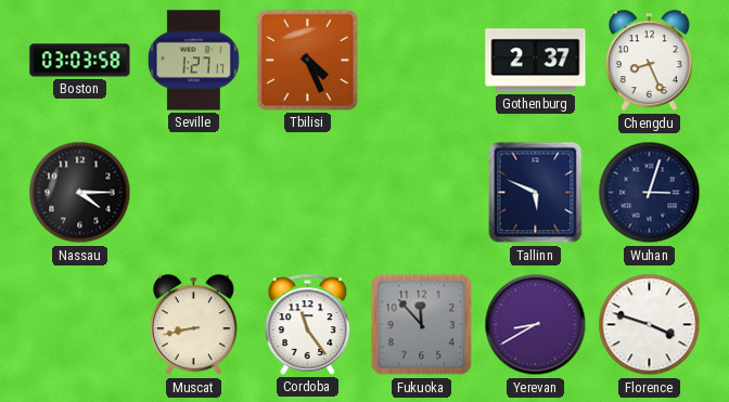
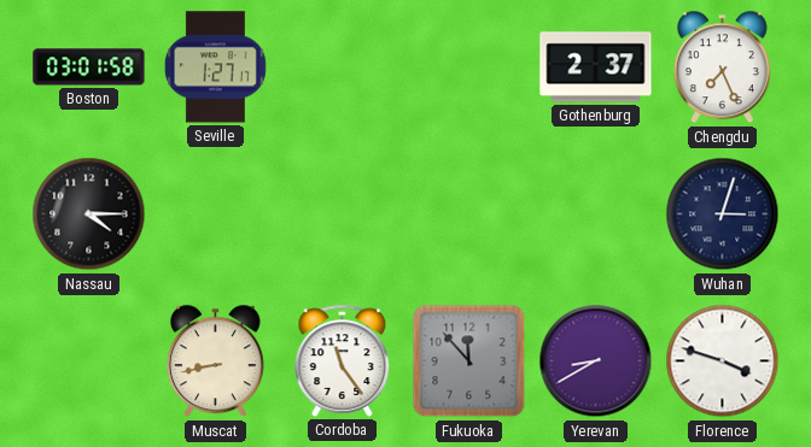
Boston: 03:03 -> 03:01
Tbilisi: 4:26 -> none
Chengdu: 8:26 -> 7:26
Tallinn: 5:49 -> none
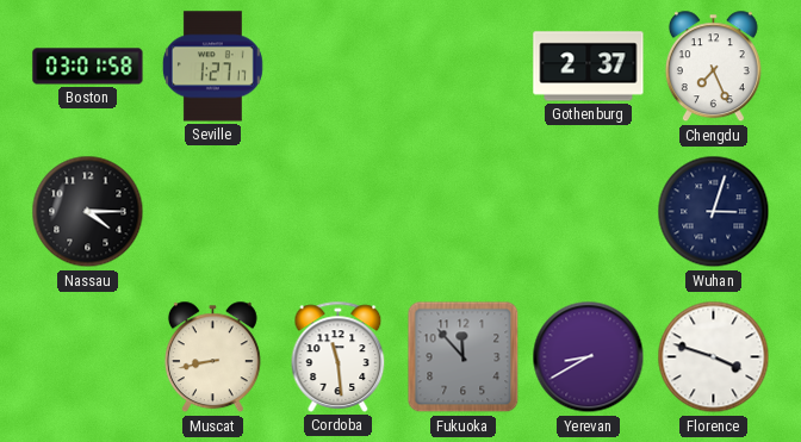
Cordoba: 11:24 -> 11:29
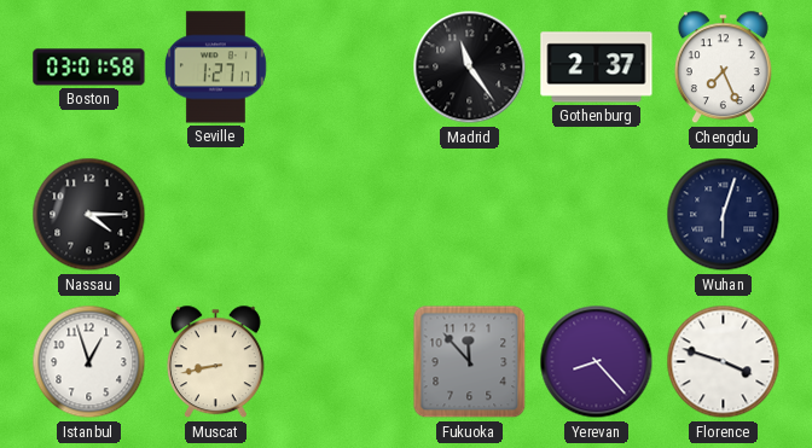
Madrid: none -> 11:24
Wuhan: 3:03 -> 6:03
Istanbul: none -> 12:57
Cordoba: 11:29 -> none
Yerevan: 8:40 -> 8:23
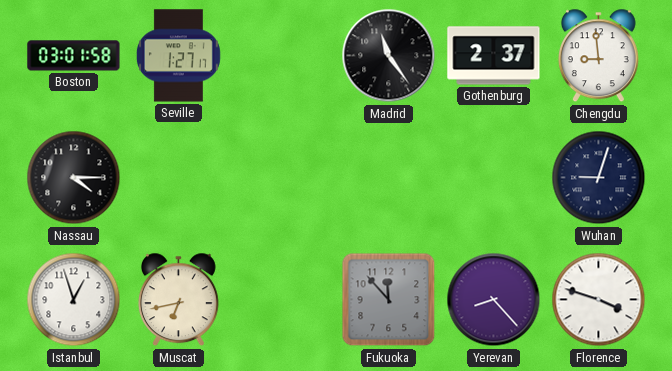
Chengdu: 7:26 -> 8:59
Wuhan: 6:03 -> 9:03
Muscat: 8:43 -> 6:43
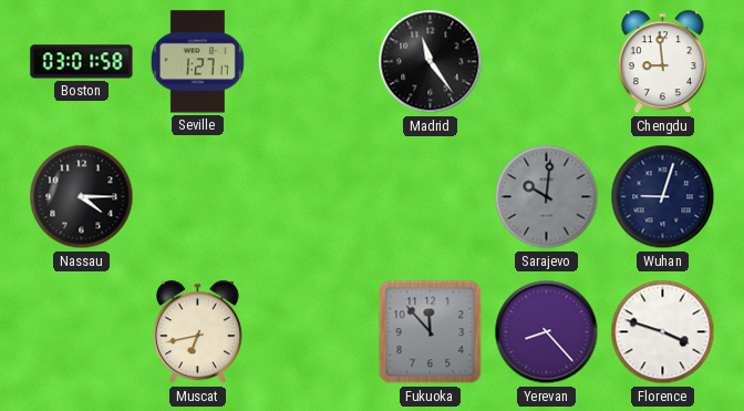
Gothenburg: 2:37 -> none
Sarajevo: none -> 10:01
Istanbul: 12:57 -> none
